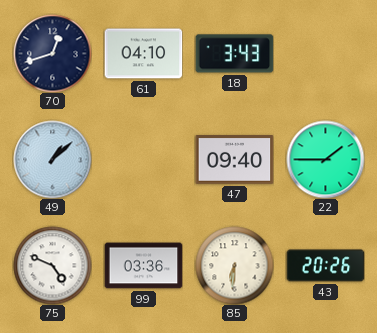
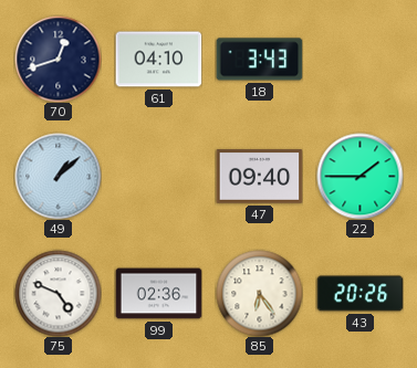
99: 03:36 -> 02:36
85: 6:31 -> 6:24
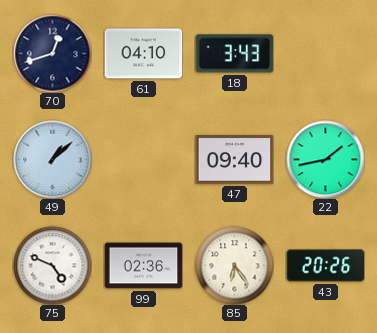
22: 1:45 -> 1:43
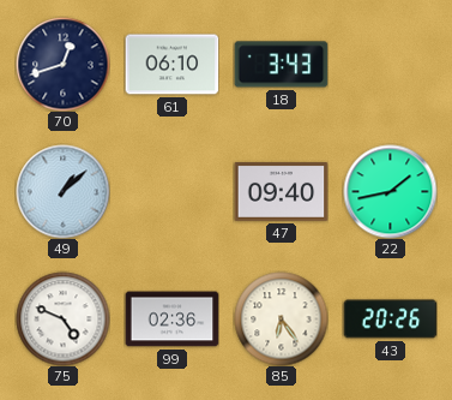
61: 04:10 -> 06:10
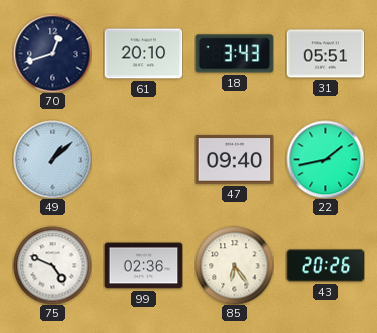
61: 06:10 -> 20:10
31: none -> 05:51
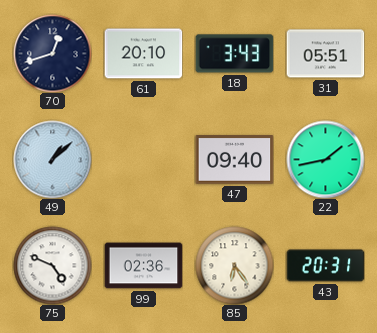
43: 20:26 -> 20:31
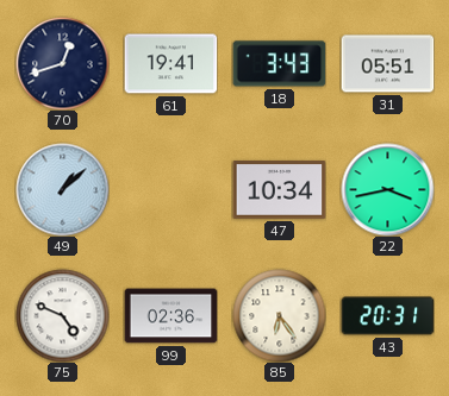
61: 20:10 -> 19:41
47: 09:40 -> 10:34
22: 1:43 -> 3:43
